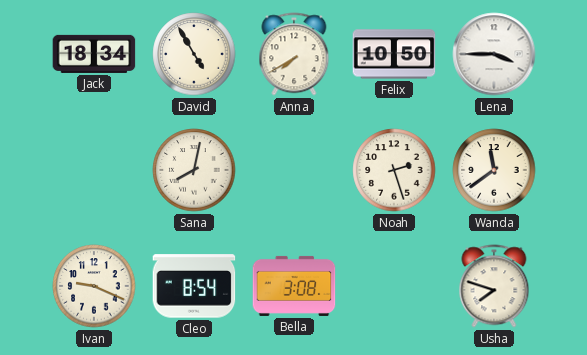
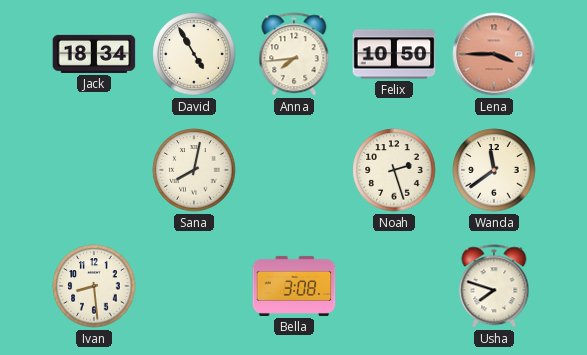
Anna: 7:40 -> 7:44
Lena dial: white -> salmon
Ivan: 9:19 -> 8:29
Cleo: 8:54 -> none
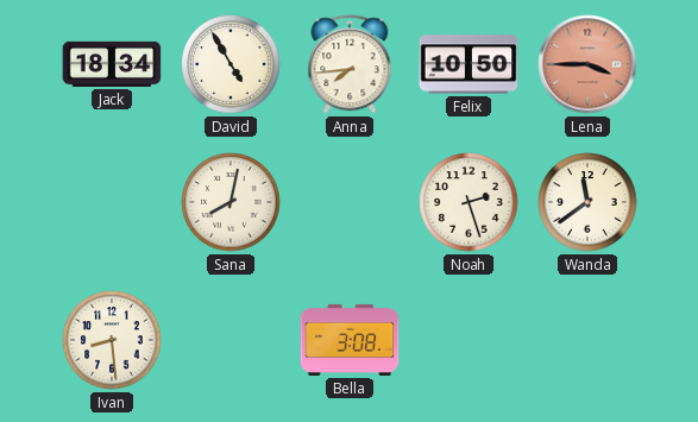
Usha: 7:48 -> none
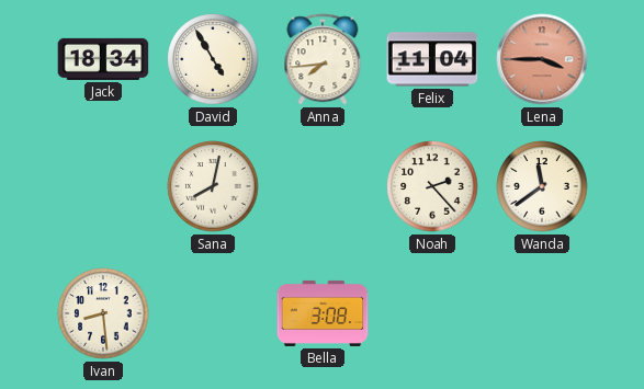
Felix: 10:50 -> 11:04
Noah: 2:27 -> 2:23
